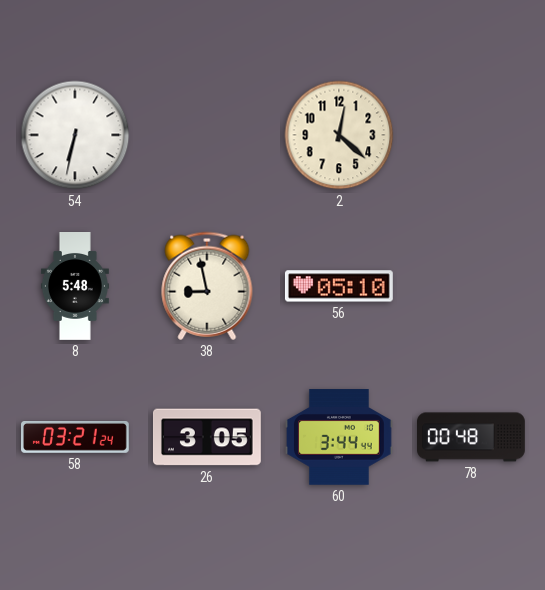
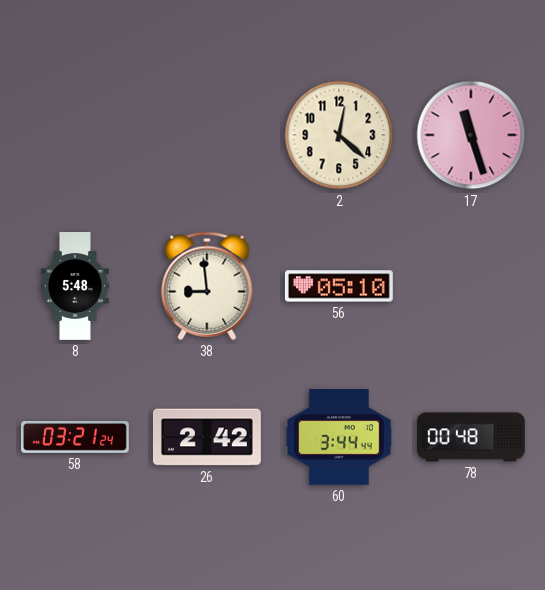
54: 6:32 -> none
17: none -> 11:27
38: 8:58 -> 8:59
26: 3:05 -> 2:42
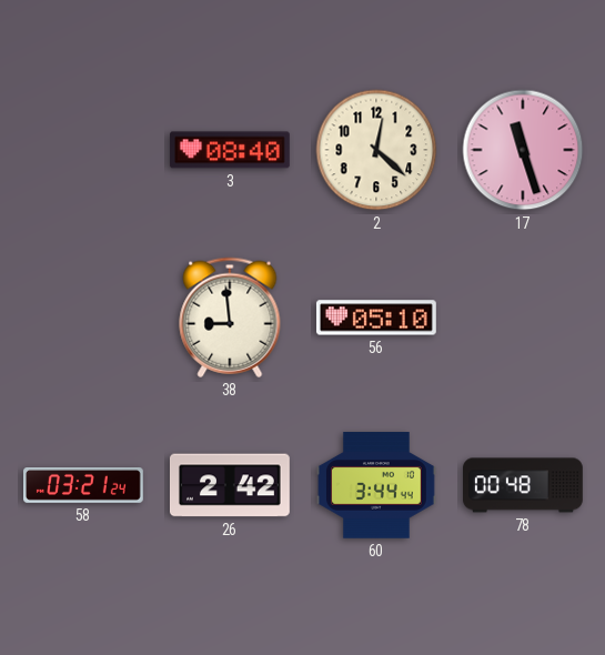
3: none -> 08:40
8: 5:48 -> none
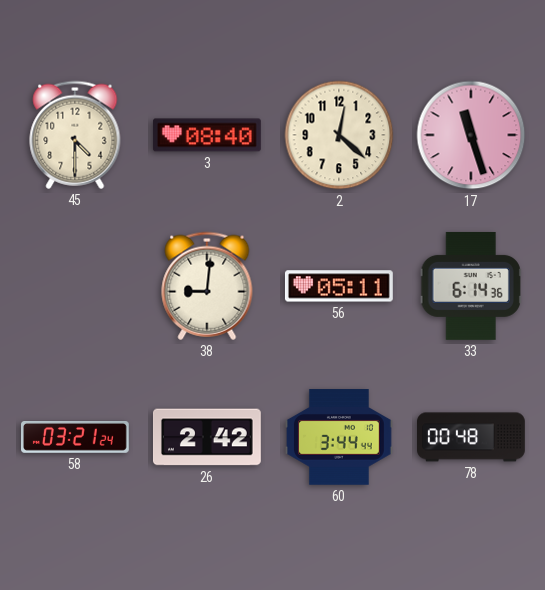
45: none -> 4:30
38: 8:59 -> 9:01
56: 05:10 -> 05:11
33: none -> 6:14
